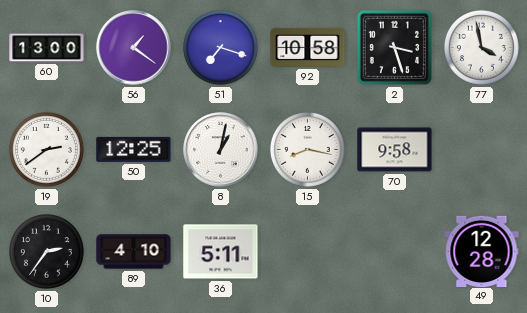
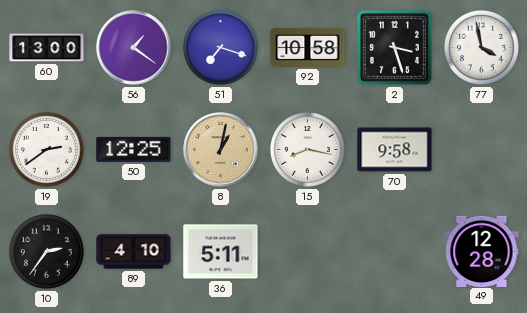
8 dial: white -> champagne
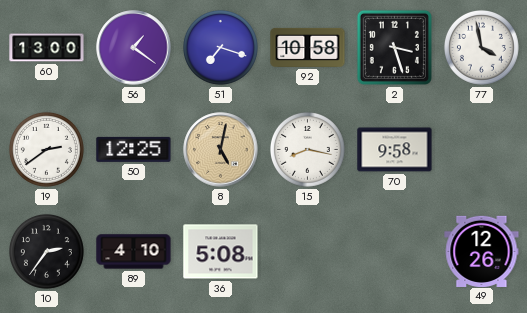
8: 1:02 -> 5:02
36: 5:11 -> 5:08
49: 12:28 -> 12:26
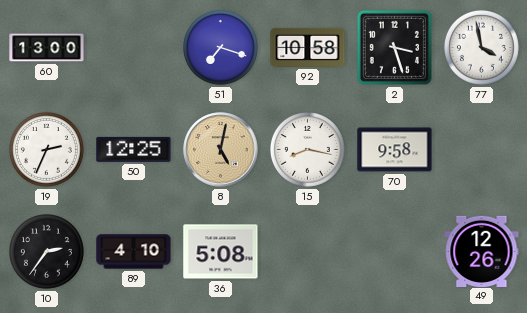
56: 1:21 -> none
19: 2:39 -> 2:34
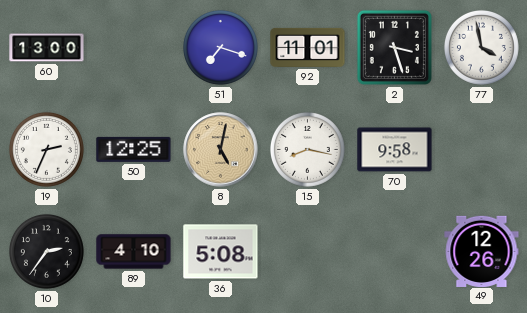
92: 10:58 -> 11:01
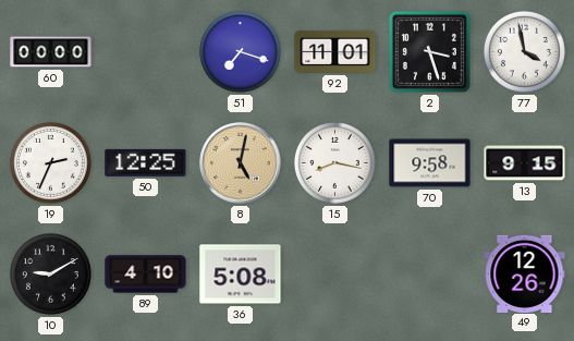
60: 13:00 -> 00:00
13: none -> 9:15
10: 2:36 -> 9:10
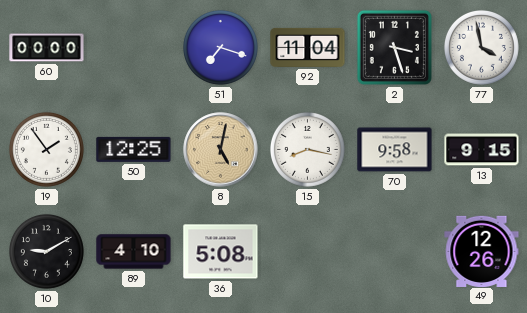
92: 11:01 -> 11:04
19: 2:34 -> 1:54
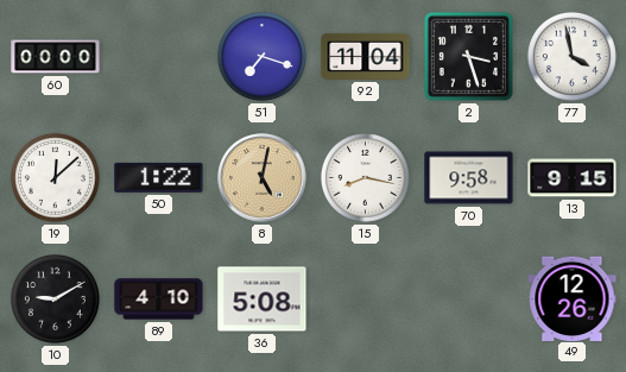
19: 1:54 -> 12:08
50: 12:25 -> 1:22
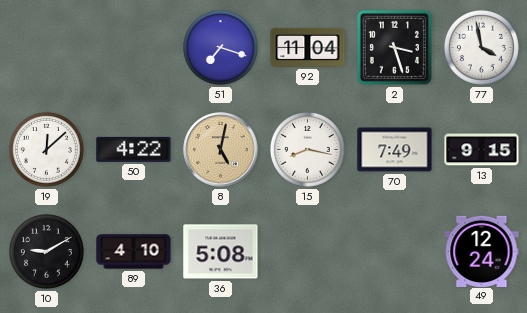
60: 00:00 -> none
50: 1:22 -> 4:22
70: 9:58 -> 7:49
49: 12:26 -> 12:24
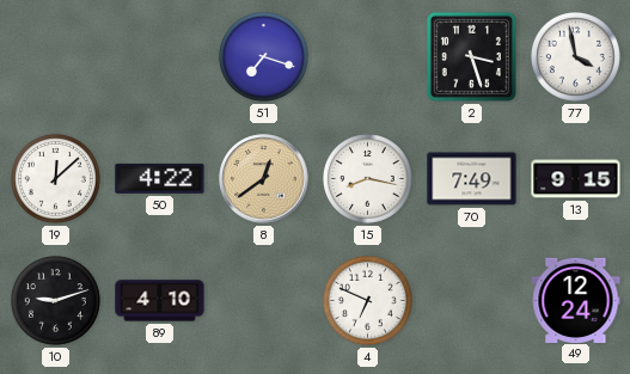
92: 11:04 -> none
8: 5:02 -> 12:39
10: 9:10 -> 9:12
36: 5:08 -> none
4: none -> 6:49
